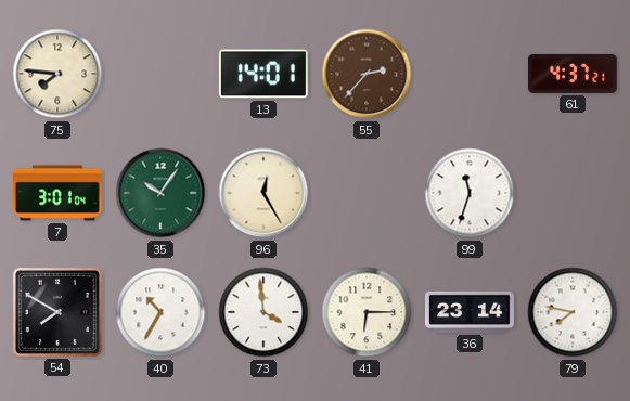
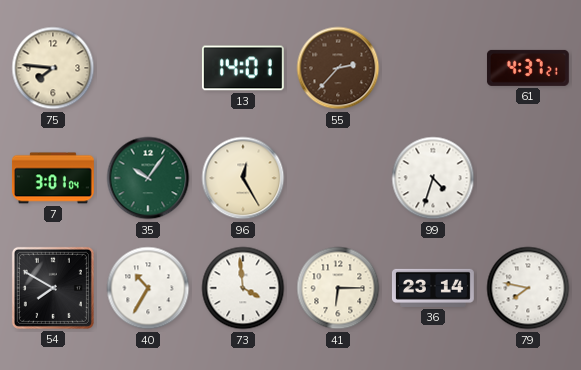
99: 11:33 -> 4:33
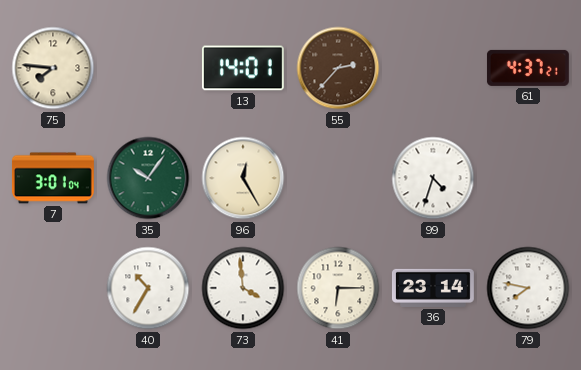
54: 7:50 -> none
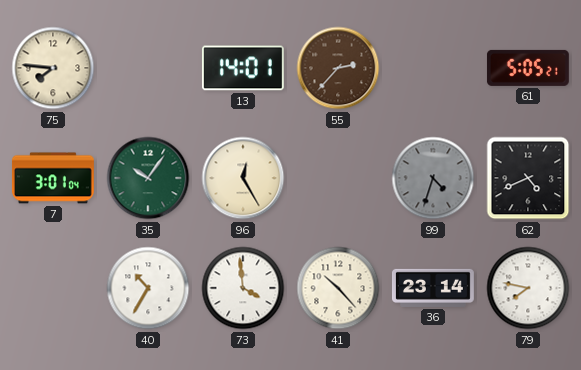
61: 4:37 -> 5:05
99 dial: white -> grey
62: none -> 4:41
41: 6:15 -> 10:23
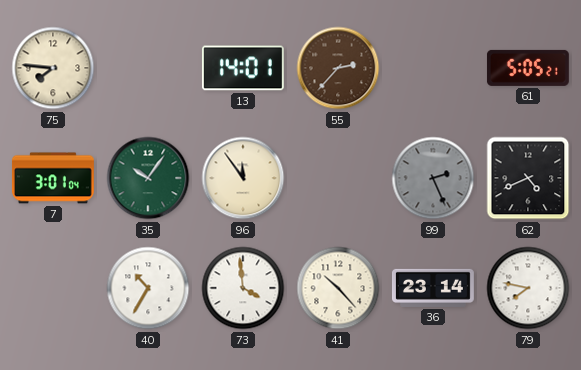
96: 12:25 -> 11:54
99: 4:33 -> 2:26
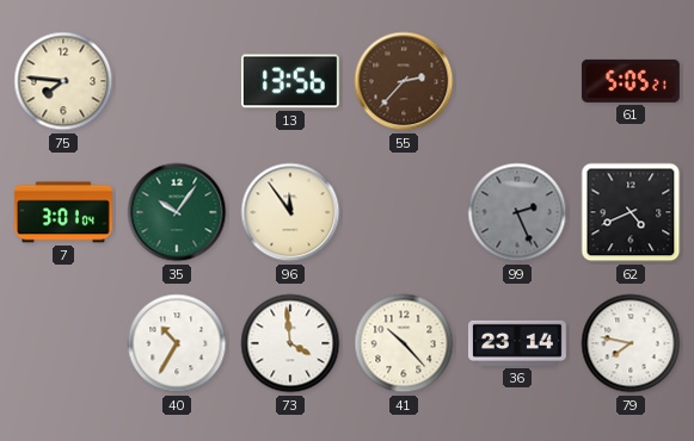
13: 14:01 -> 13:56
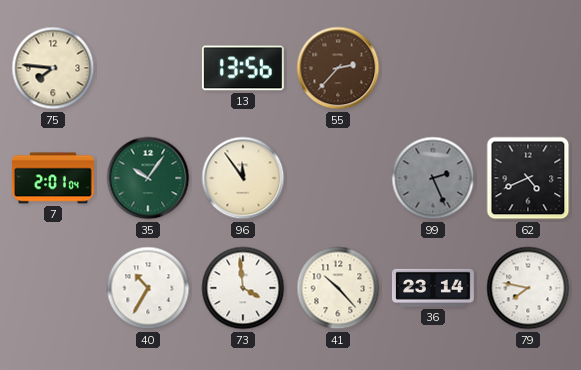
61: 5:05 -> none
7: 3:01 -> 2:01
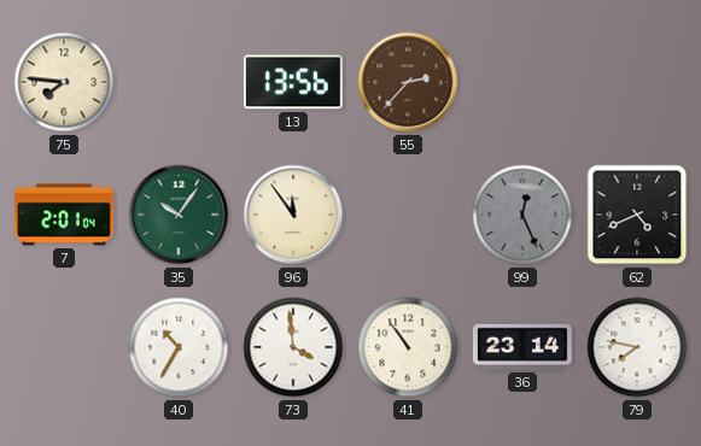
99: 2:26 -> 12:26
41: 10:23 -> 10:54
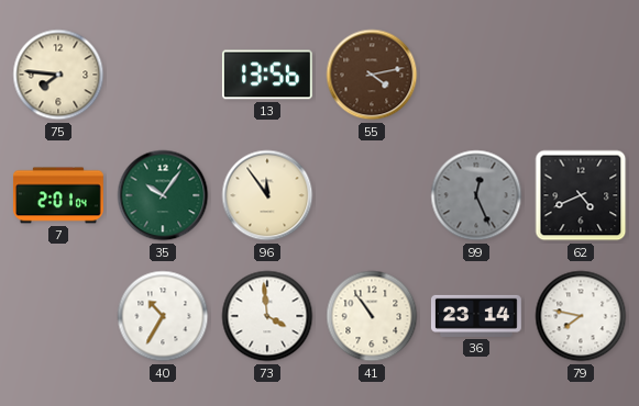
55: 2:37 -> 4:13
